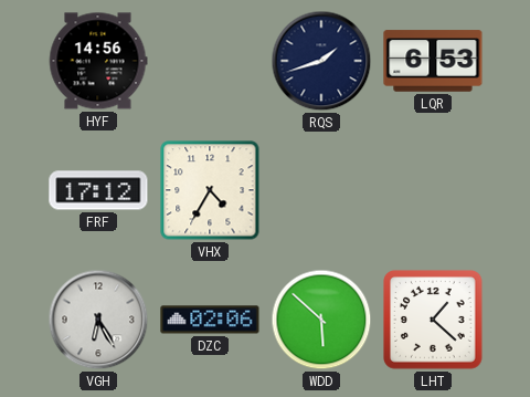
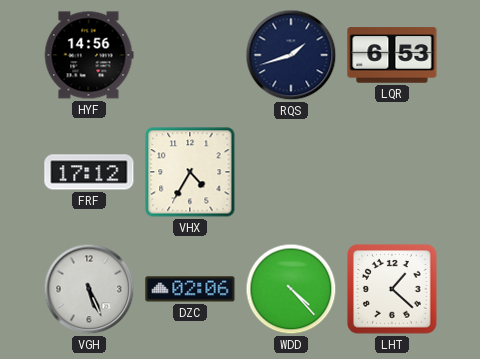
VGH: 6:25 -> 5:26
WDD: 5:52 -> 4:23
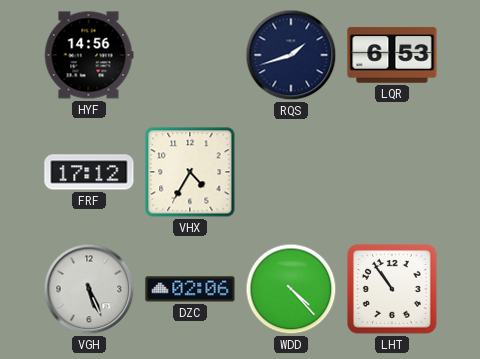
LHT: 1:22 -> 10:54
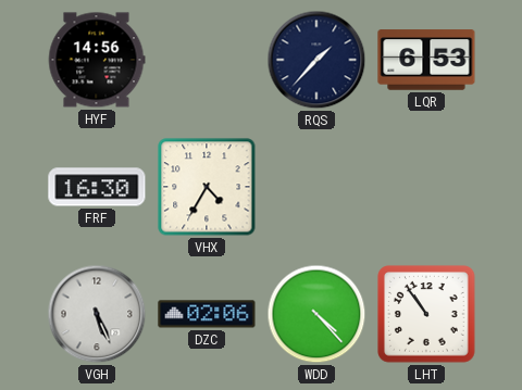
RQS: 1:42 -> 1:37
FRF: 17:12 -> 16:30
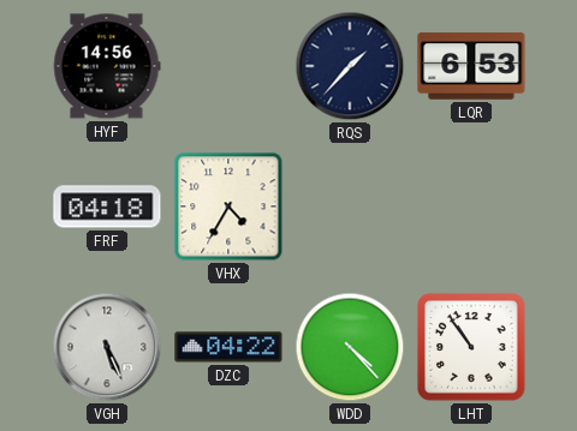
FRF: 16:30 -> 04:18
DZC: 02:06 -> 04:22
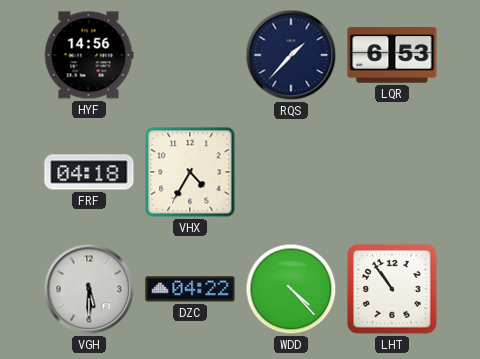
VGH: 5:26 -> 5:30
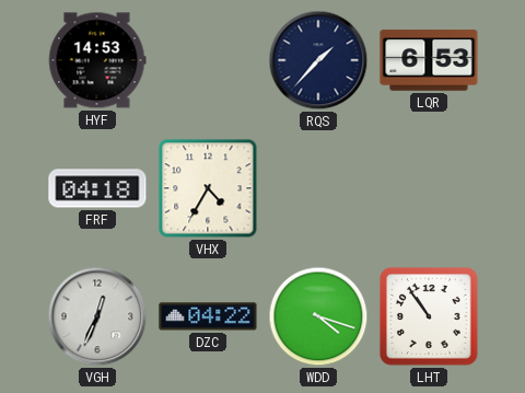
HYF: 14:56 -> 14:53
VGH: 5:30 -> 12:34
WDD: 4:23 -> 4:18
